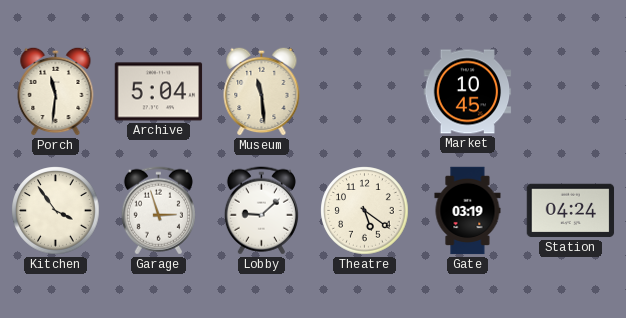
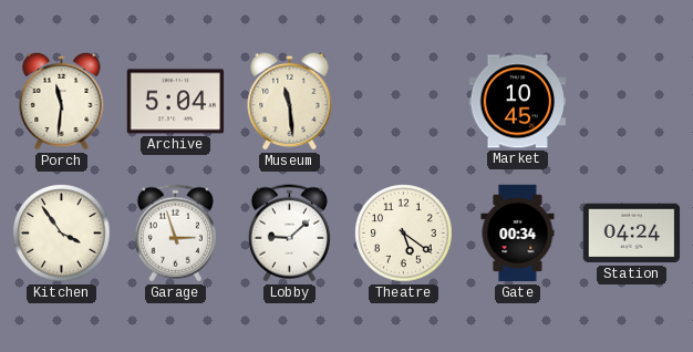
Gate: 03:19 -> 00:34
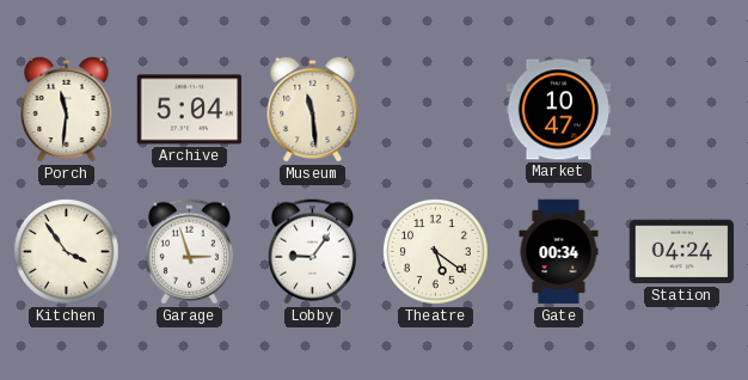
Market: 10:45 -> 10:47
Lobby: 9:08 -> 9:06
